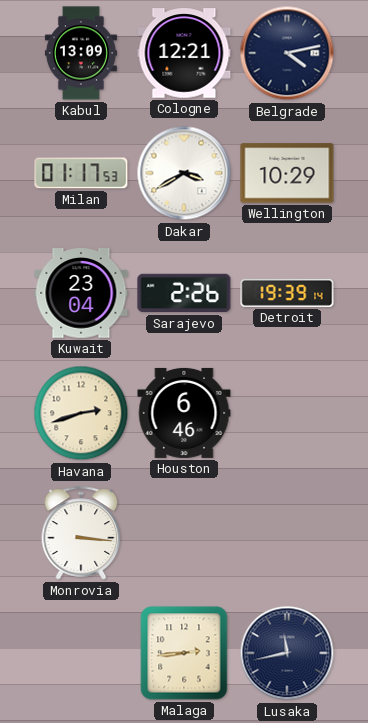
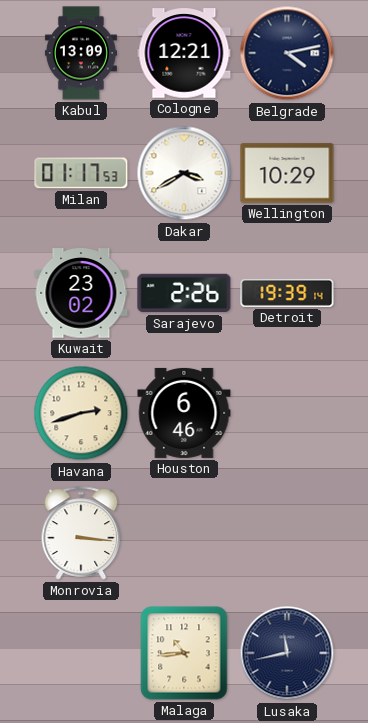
Kuwait: 23:04 -> 23:02
Malaga: 2:44 -> 10:44
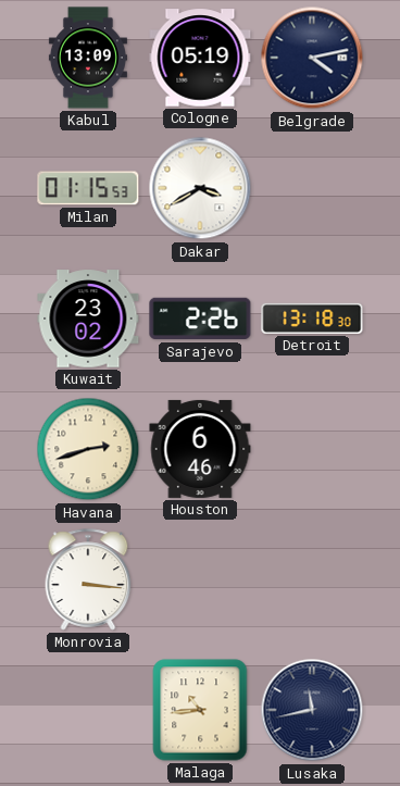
Cologne: 12:21 -> 05:19
Milan: 01:17 -> 01:15
Wellington: 10:29 -> none
Detroit: 19:39 -> 13:18
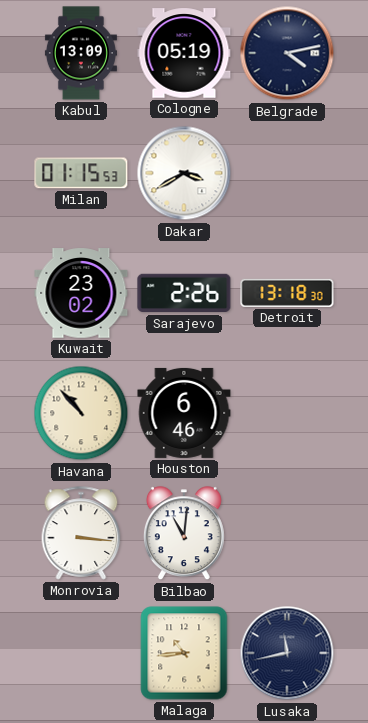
Havana: 2:42 -> 10:53
Bilbao: none -> 11:01
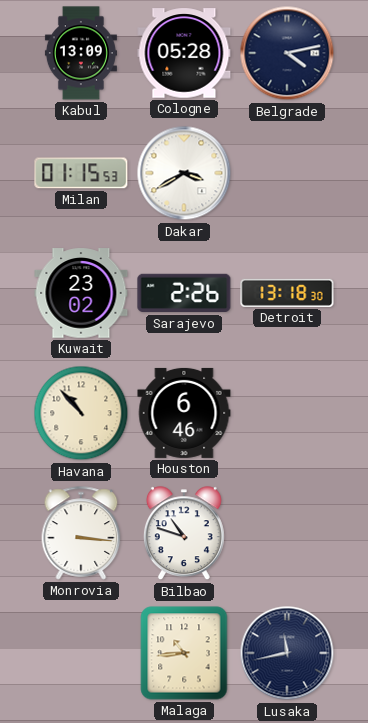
Cologne: 05:19 -> 05:28
Bilbao: 11:01 -> 10:48
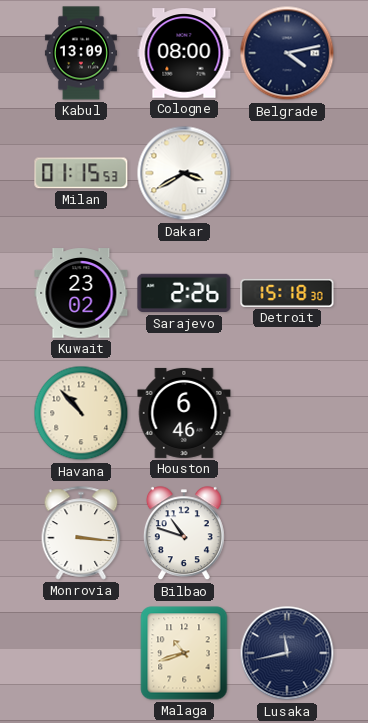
Cologne: 05:28 -> 08:00
Detroit: 13:18 -> 15:18
Malaga: 10:44 -> 10:42
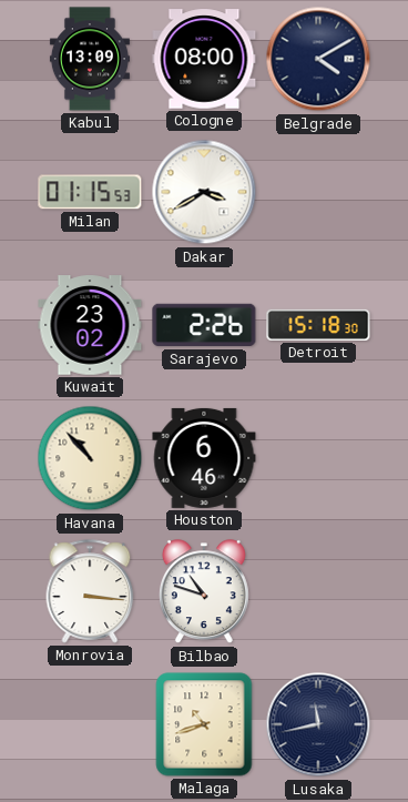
Belgrade: 4:13 -> 4:10
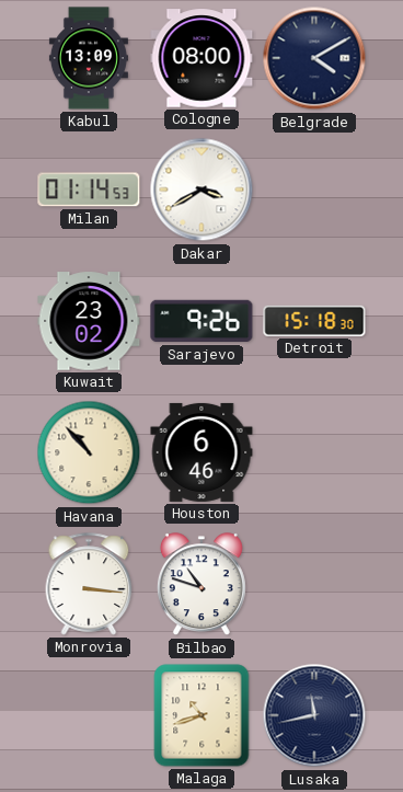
Milan: 01:15 -> 01:14
Sarajevo: 2:26 -> 9:26
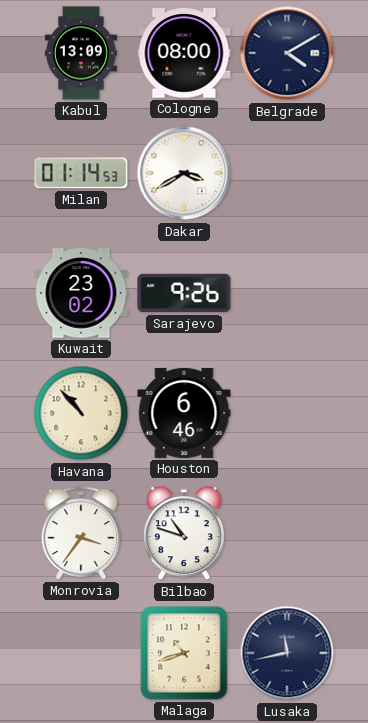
Detroit: 15:18 -> none
Monrovia: 3:16 -> 3:36
